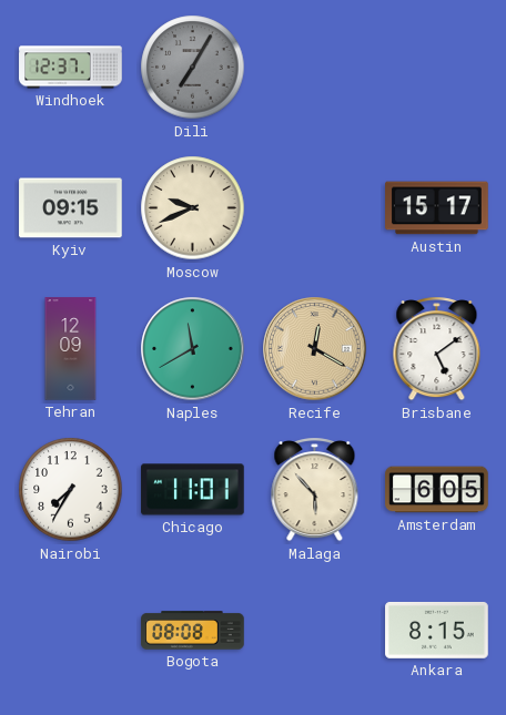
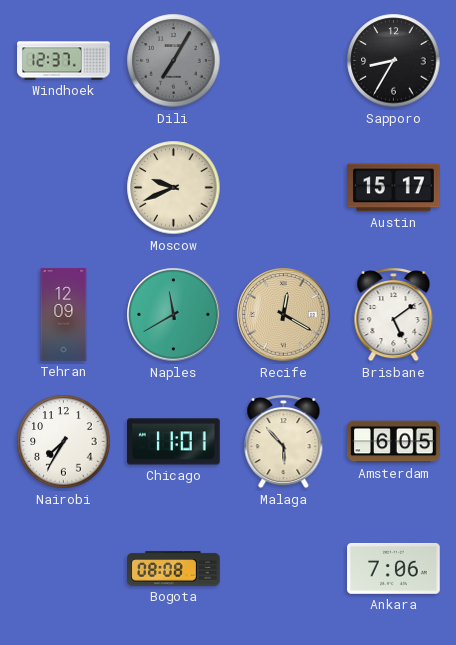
Sapporo: none -> 8:35
Kyiv: 09:15 -> none
Ankara: 8:15 -> 7:06
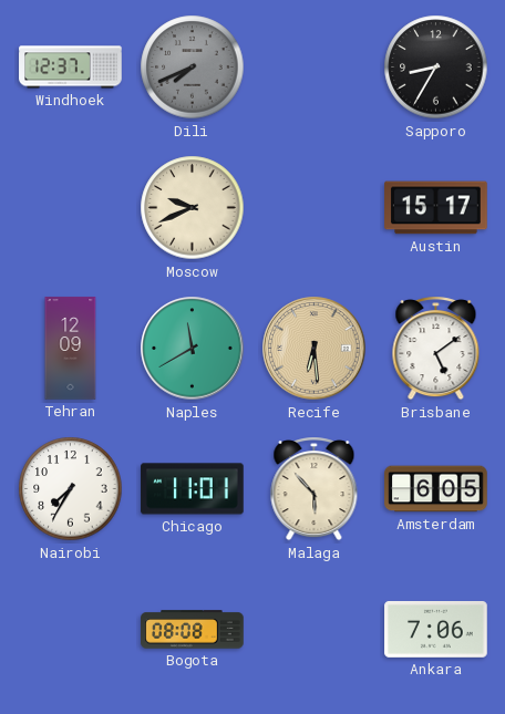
Dili: 7:05 -> 7:41
Recife: 12:20 -> 6:29
